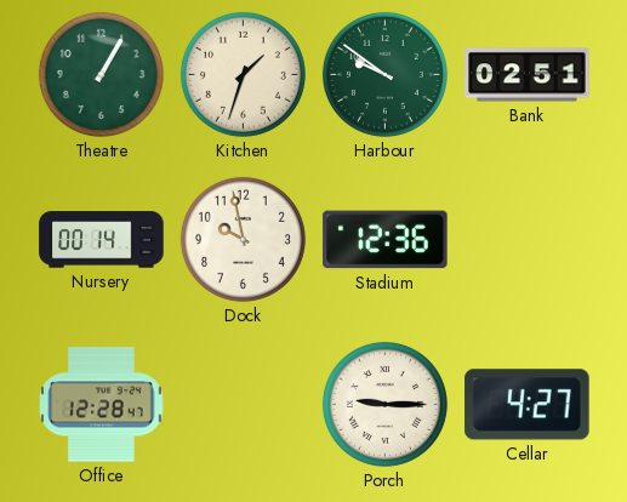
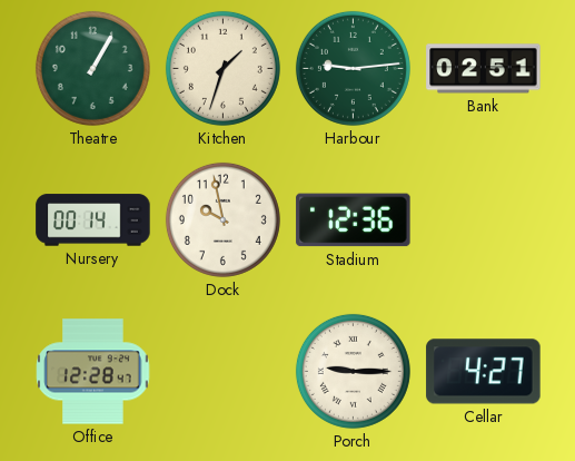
Harbour: 9:51 -> 9:14
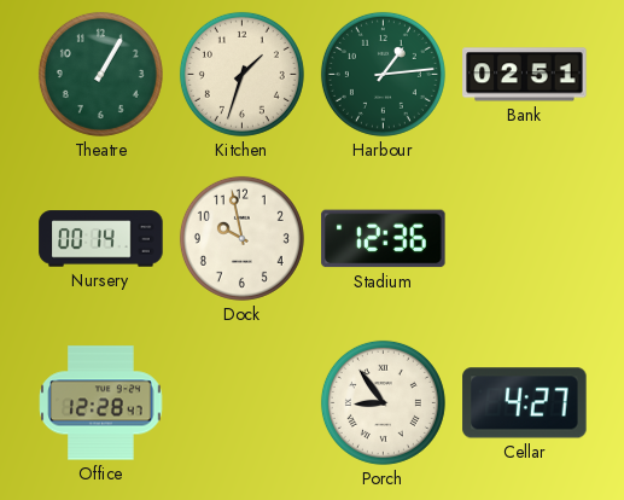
Harbour: 9:14 -> 1:14
Porch: 9:15 -> 8:54
